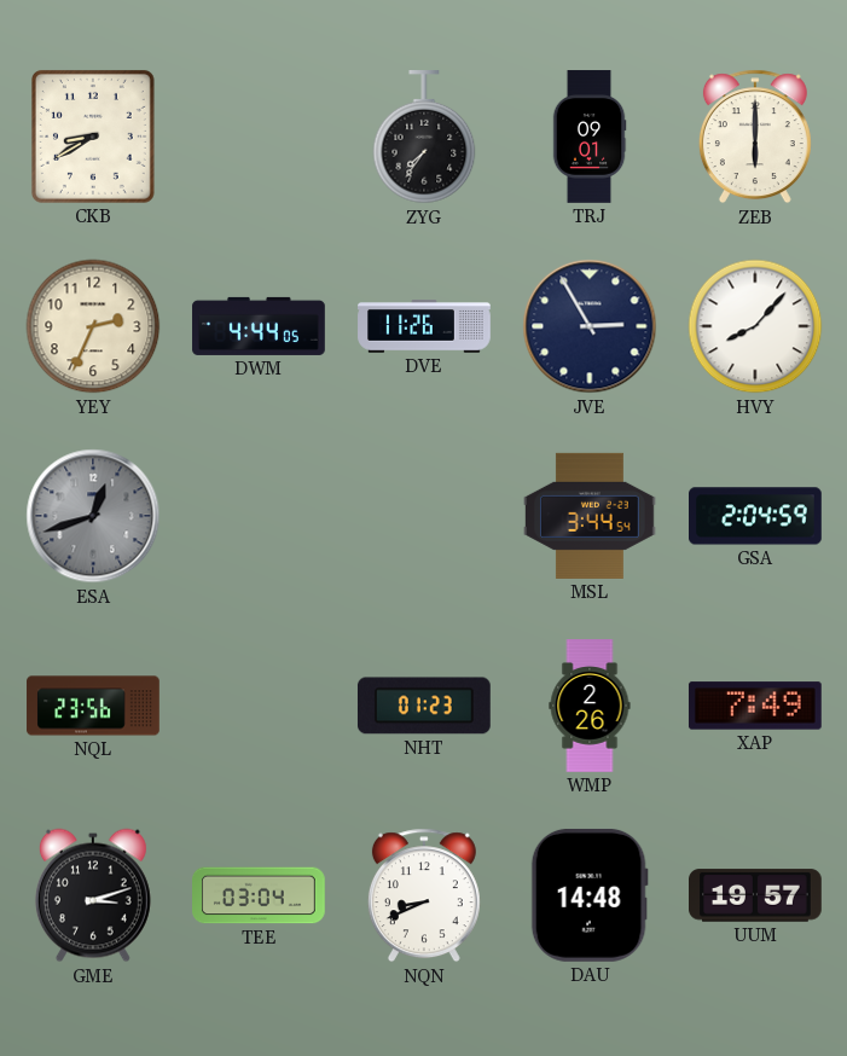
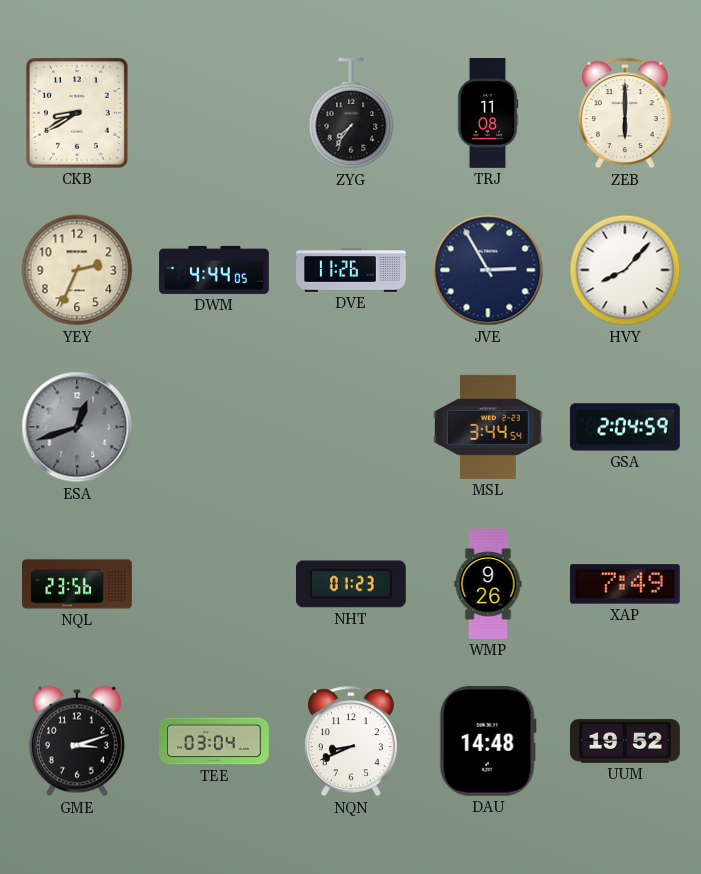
TRJ: 09:01 -> 11:08
WMP: 2:26 -> 9:26
UUM: 19:57 -> 19:52
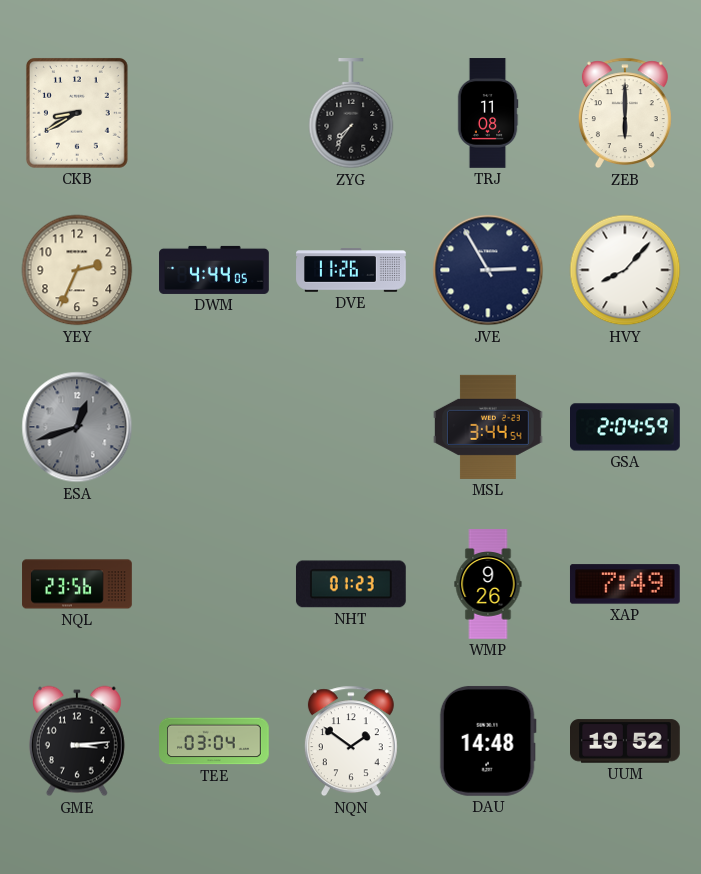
GME: 3:12 -> 3:14
NQN: 8:41 -> 1:51
